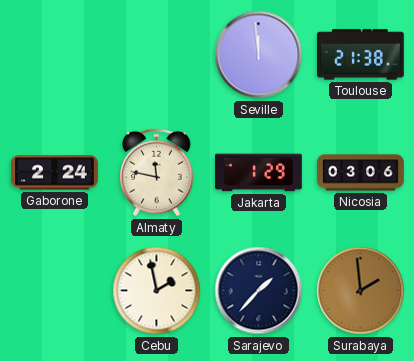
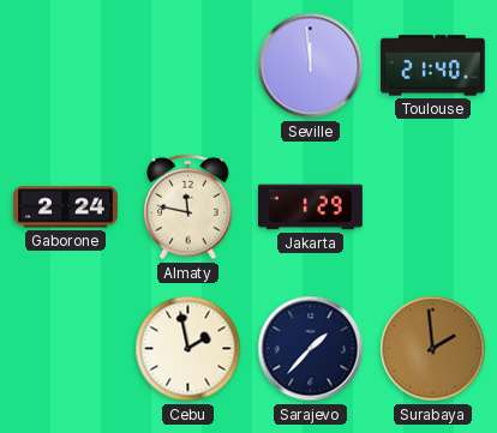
Toulouse: 21:38 -> 21:40
Nicosia: 03:06 -> none
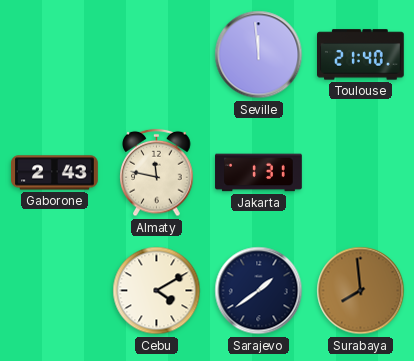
Gaborone: 2:24 -> 2:43
Jakarta: 1:29 -> 1:31
Cebu: 1:58 -> 4:10
Sarajevo: 1:37 -> 1:39
Surabaya: 1:59 -> 7:59
